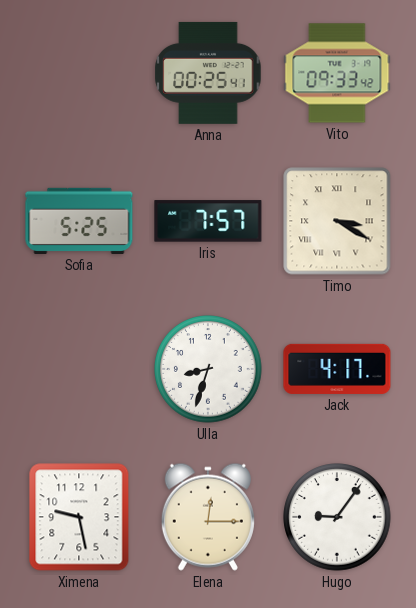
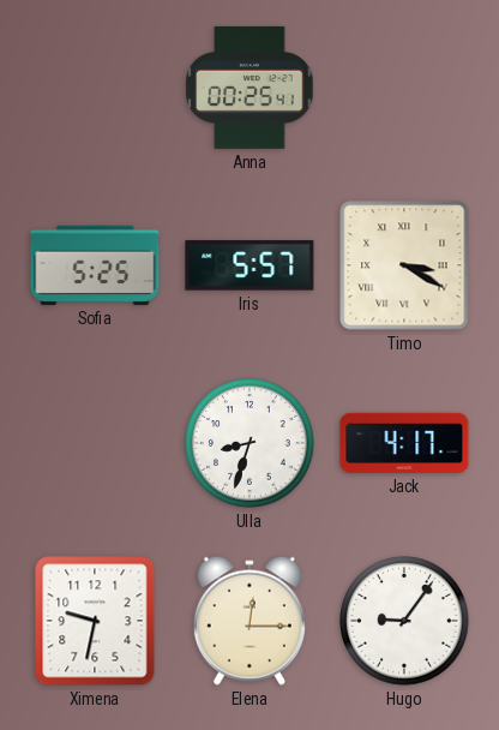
Vito: 09:33 -> none
Iris: 7:57 -> 5:57
Ximena: 9:28 -> 9:32
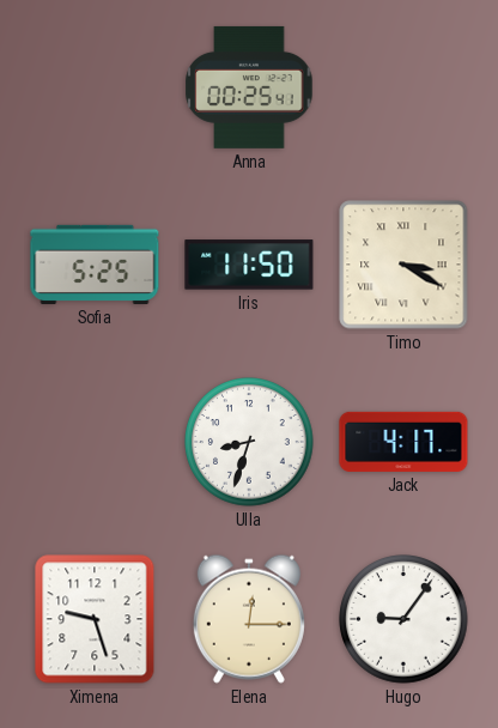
Iris: 5:57 -> 11:50
Ximena: 9:32 -> 9:27
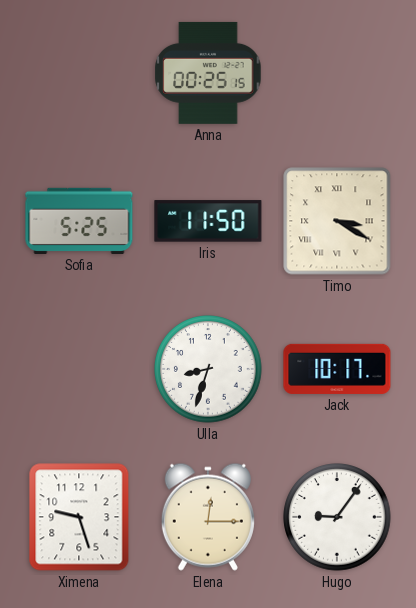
Anna: 00:25:41 -> 00:25:15
Jack: 4:17 -> 10:17
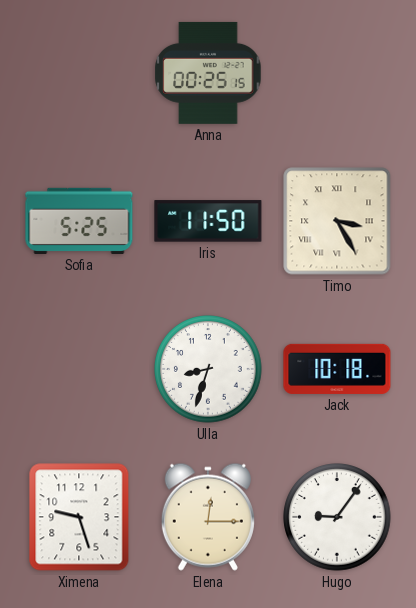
Timo: 3:20 -> 3:25
Jack: 10:17 -> 10:18
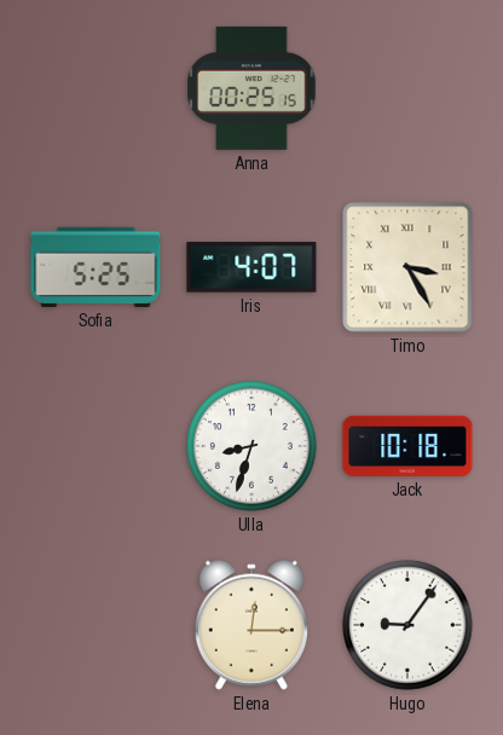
Iris: 11:50 -> 4:07
Ximena: 9:27 -> none
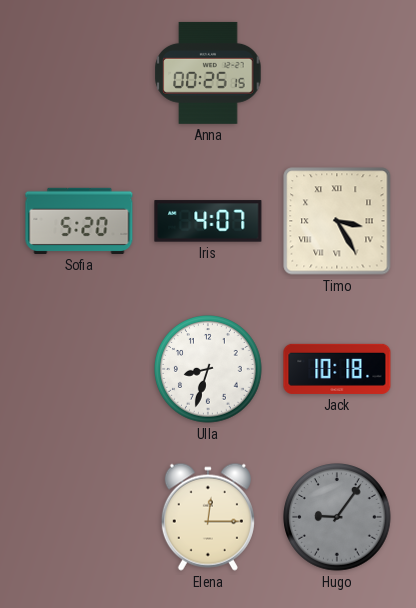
Sofia: 5:25 -> 5:20
Hugo dial: white -> grey
